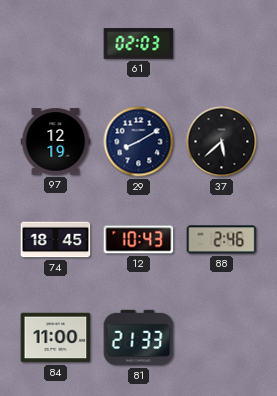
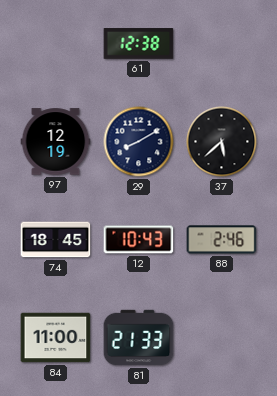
61: 02:03 -> 12:38
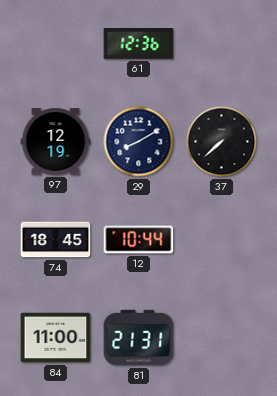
61: 12:38 -> 12:36
37: 5:38 -> 7:38
12: 10:43 -> 10:44
88: 2:46 -> none
81: 21:33 -> 21:31
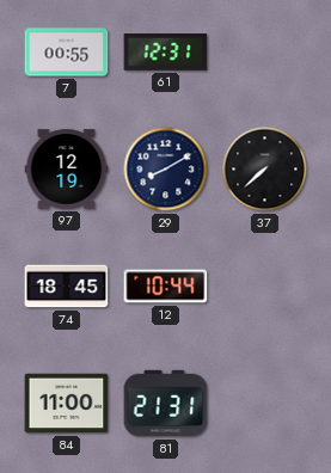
7: none -> 00:55
61: 12:36 -> 12:31
